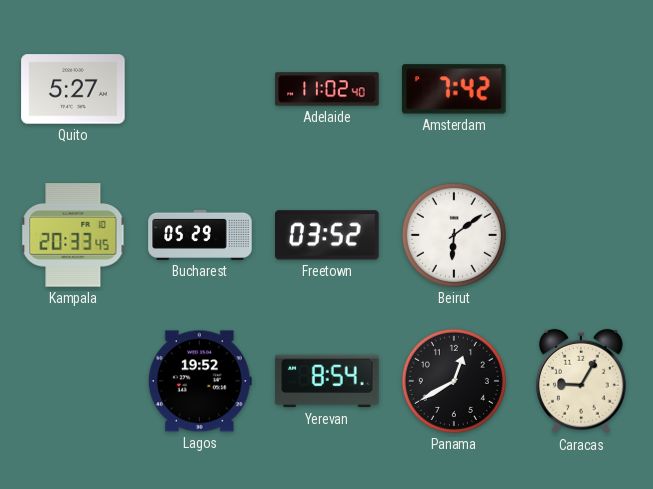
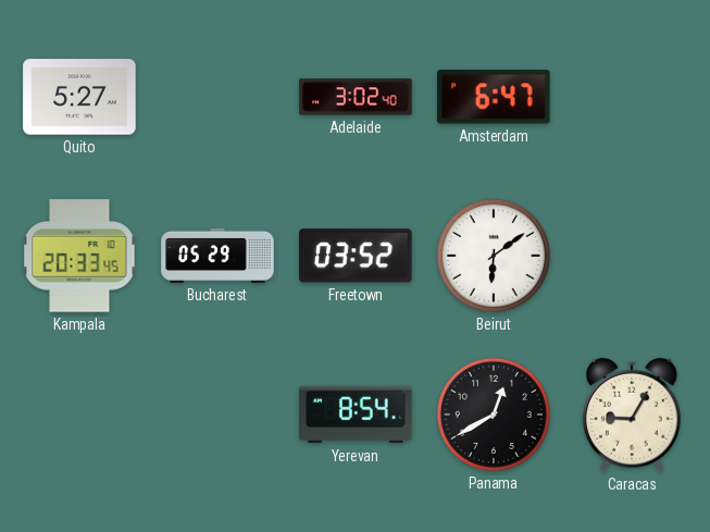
Adelaide: 11:02 -> 3:02
Amsterdam: 7:42 -> 6:47
Lagos: 19:52 -> none
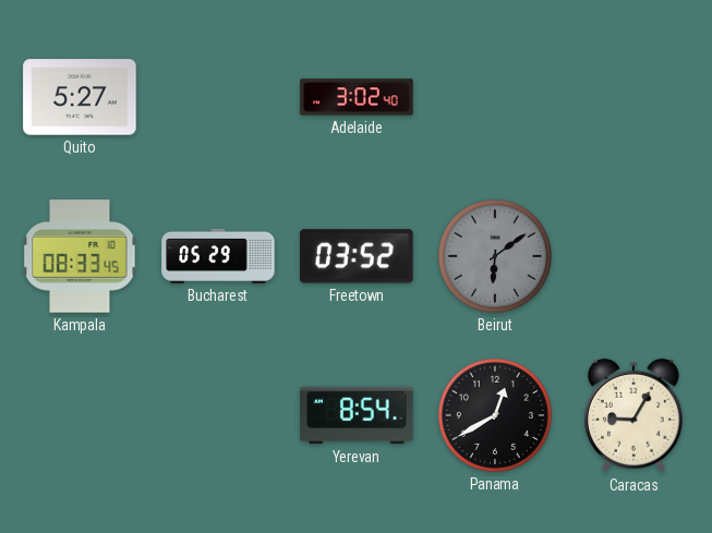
Amsterdam: 6:47 -> none
Kampala: 20:33 -> 08:33
Beirut dial: white -> grey
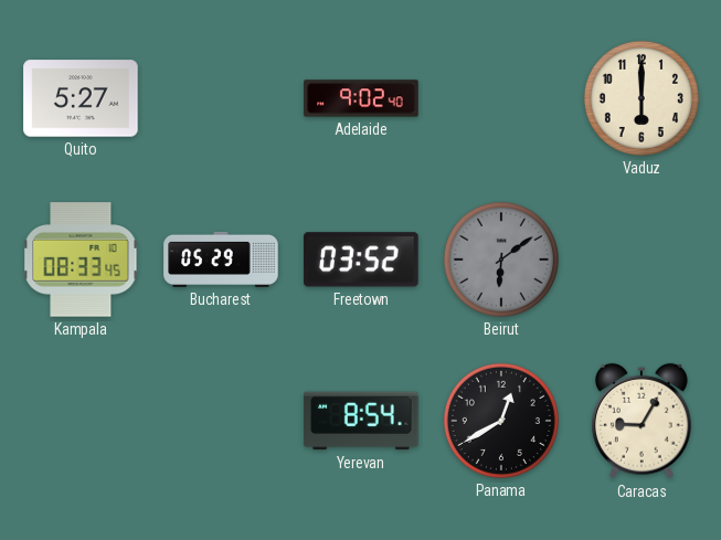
Adelaide: 3:02 -> 9:02
Vaduz: none -> 6:00
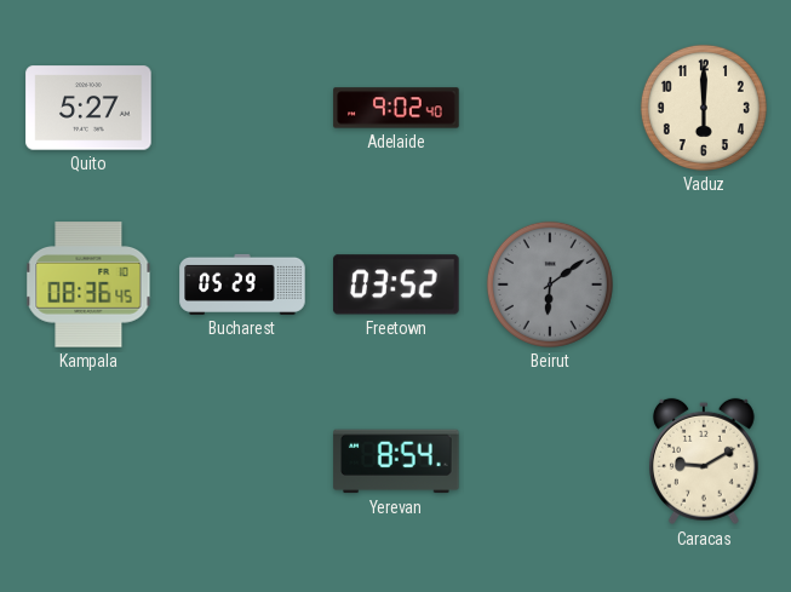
Kampala: 08:33 -> 08:36
Panama: 12:40 -> none
Caracas: 9:05 -> 9:10
